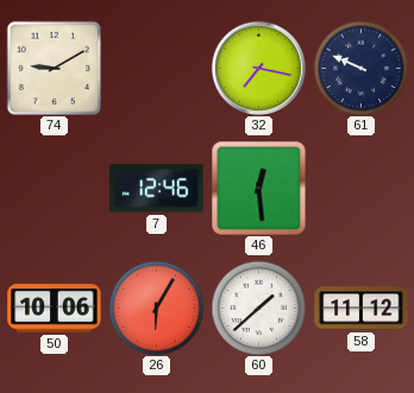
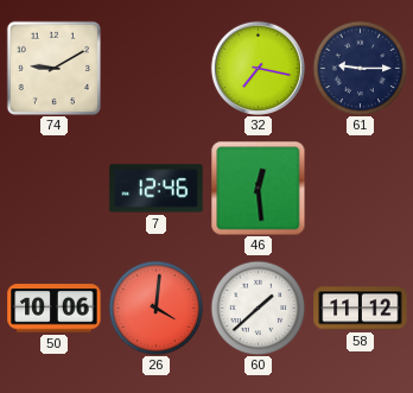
61: 9:49 -> 9:15
26: 6:05 -> 4:01
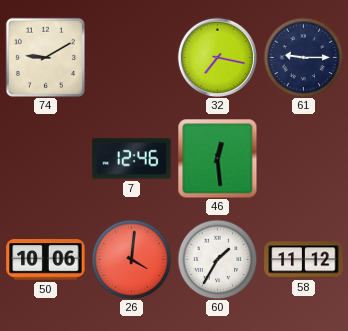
60: 1:38 -> 1:35
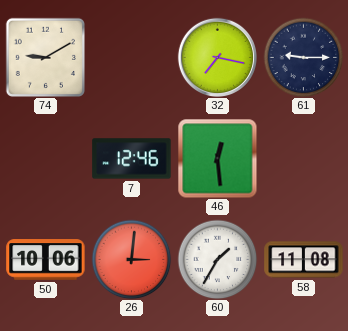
26: 4:01 -> 3:01
58: 11:12 -> 11:08
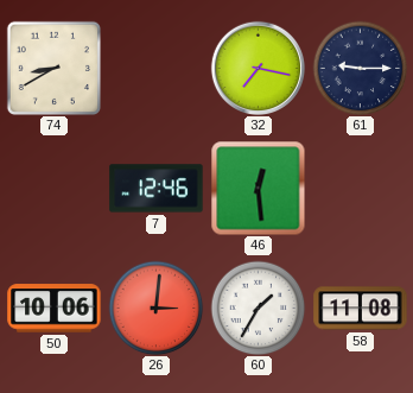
74: 9:10 -> 8:40
